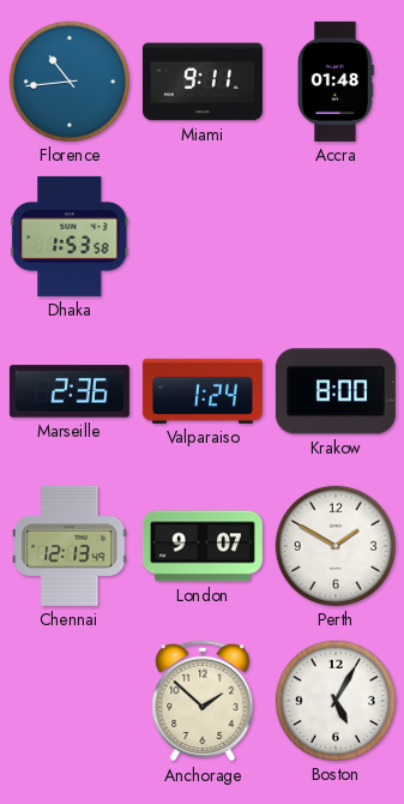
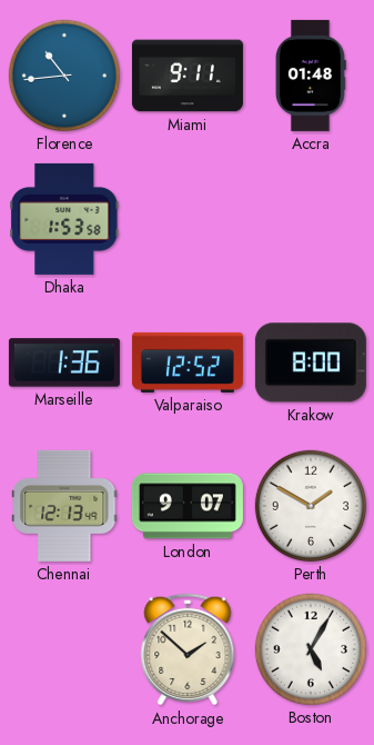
Marseille: 2:36 -> 1:36
Valparaiso: 1:24 -> 12:52
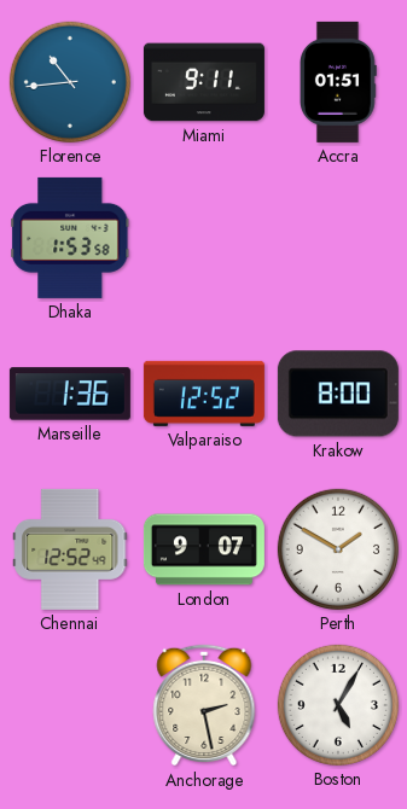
Accra: 01:48 -> 01:51
Chennai: 12:13 -> 12:52
Anchorage: 1:52 -> 2:28
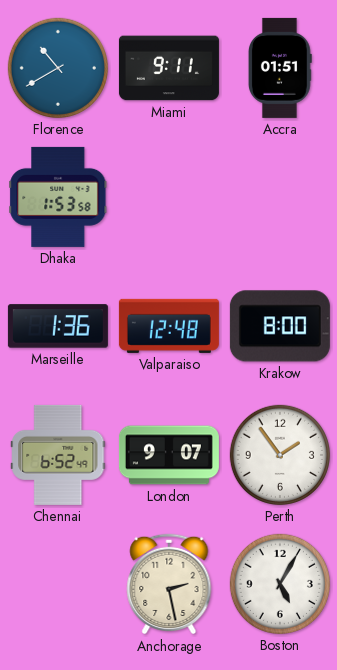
Florence: 10:44 -> 10:40
Valparaiso: 12:52 -> 12:48
Chennai: 12:52 -> 6:52
Perth: 1:50 -> 1:54
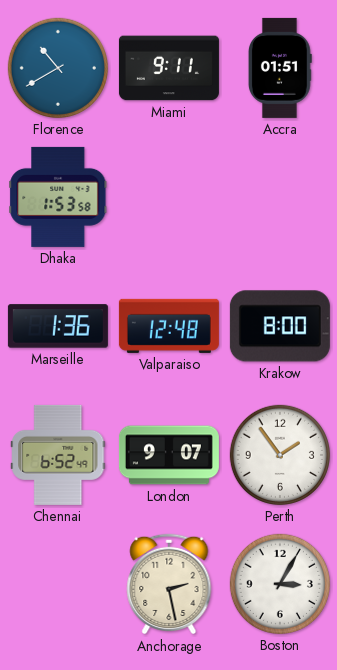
Boston: 5:05 -> 3:05
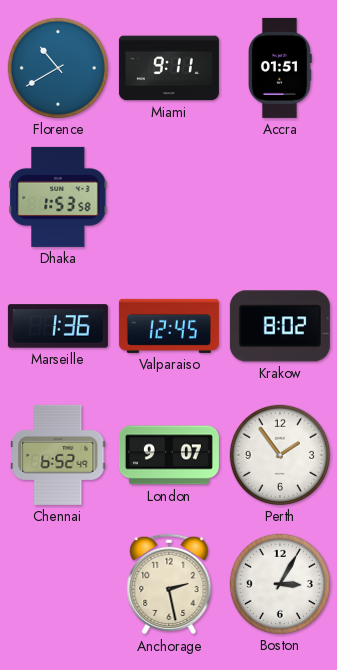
Valparaiso: 12:48 -> 12:45
Krakow: 8:00 -> 8:02
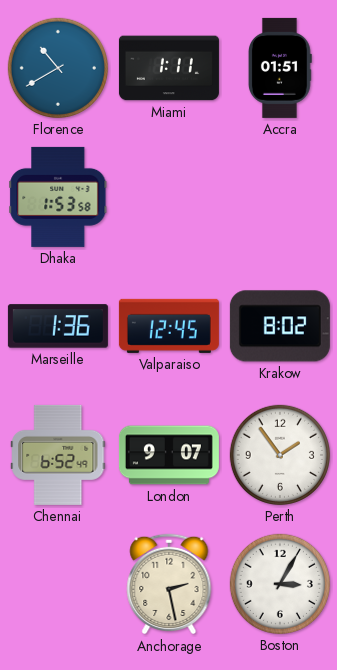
Miami: 9:11 -> 1:11
